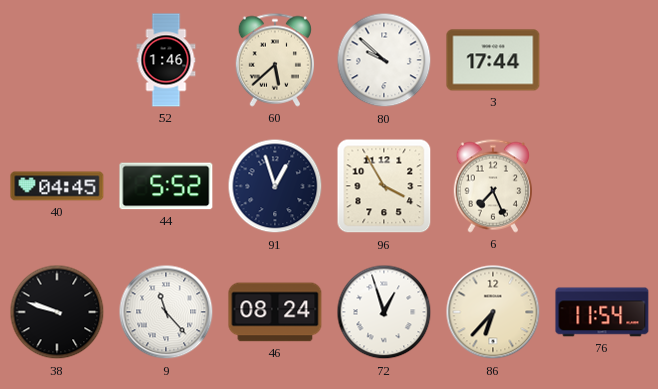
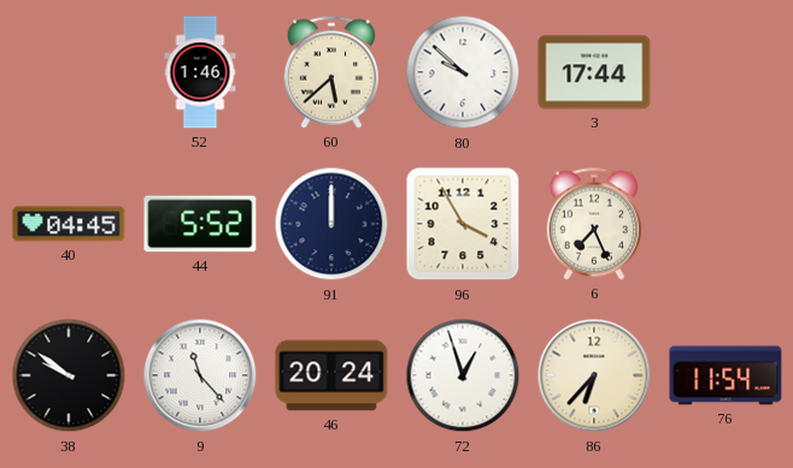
91: 12:57 -> 12:00
38: 9:48 -> 9:51
46: 08:24 -> 20:24
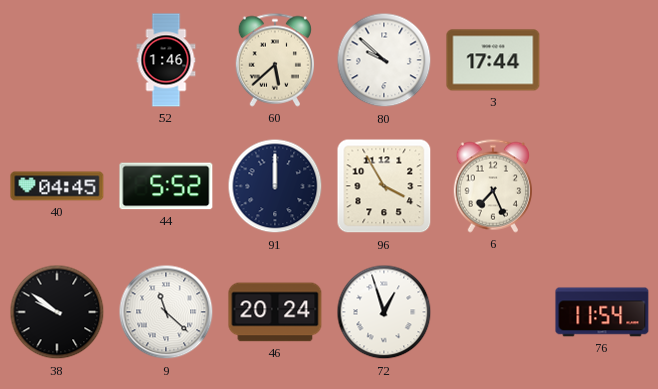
9: 11:23 -> 11:22
86: 6:37 -> none
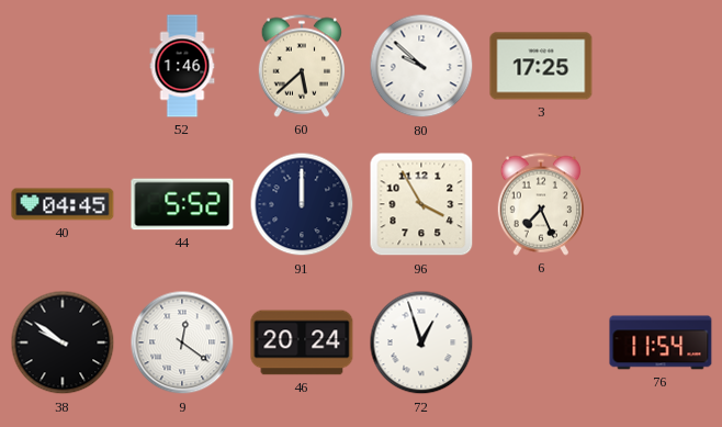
3: 17:44 -> 17:25
9: 11:22 -> 12:21
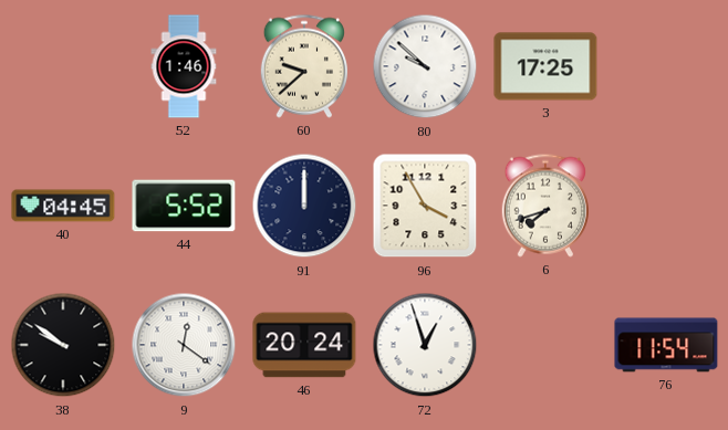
60: 5:38 -> 9:38
6: 7:26 -> 7:42
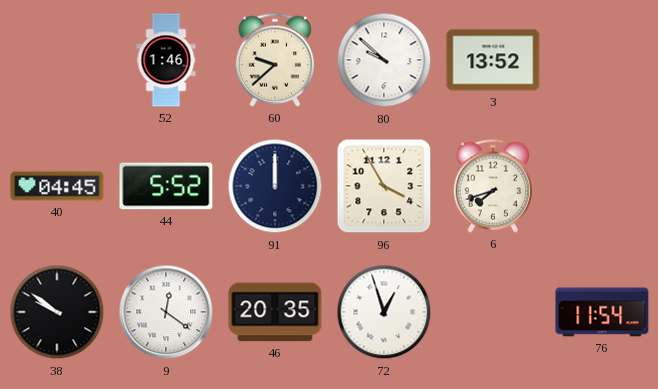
3: 17:25 -> 13:52
46: 20:24 -> 20:35
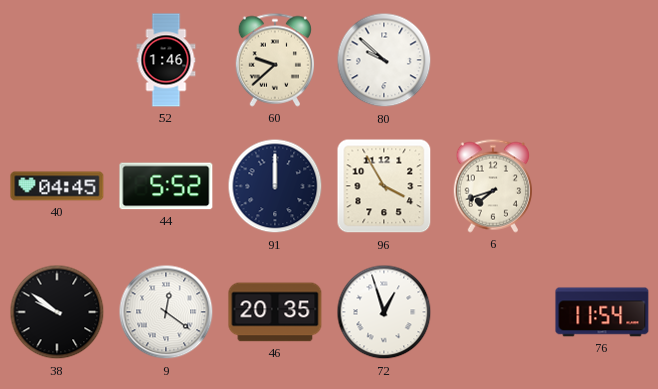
3: 13:52 -> none
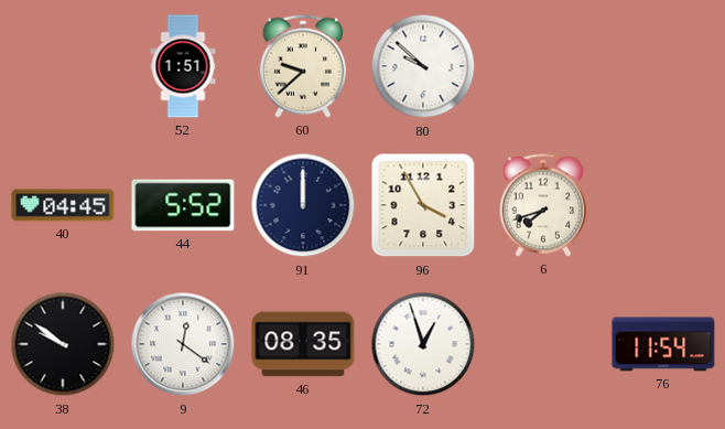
52: 1:46 -> 1:51
46: 20:35 -> 08:35
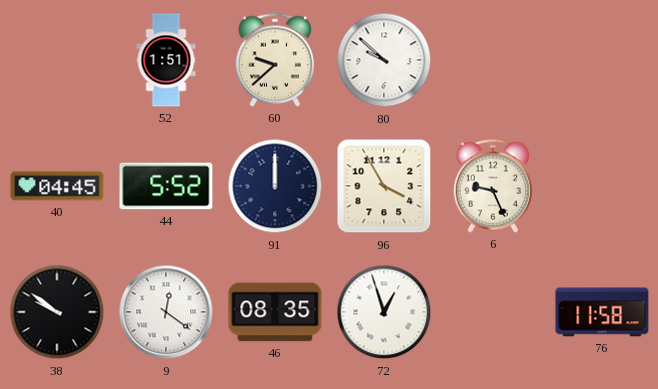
6: 7:42 -> 9:26
76: 11:54 -> 11:58
